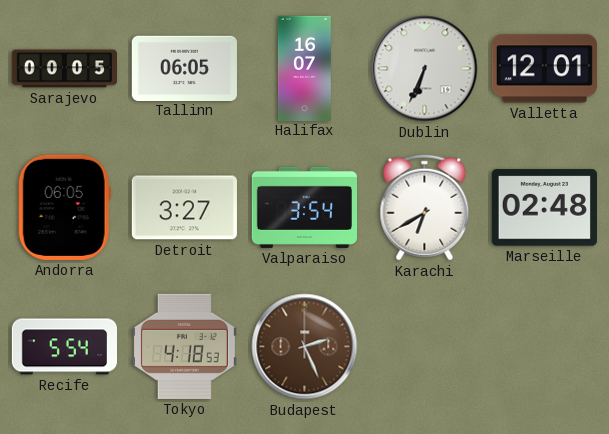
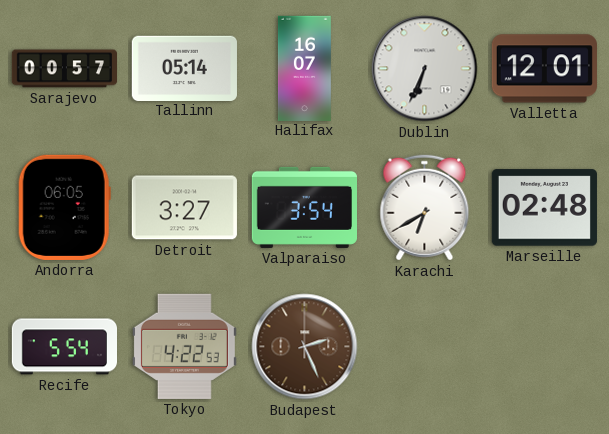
Sarajevo: 00:05 -> 00:57
Tallinn: 06:05 -> 05:14
Tokyo: 4:18 -> 4:22
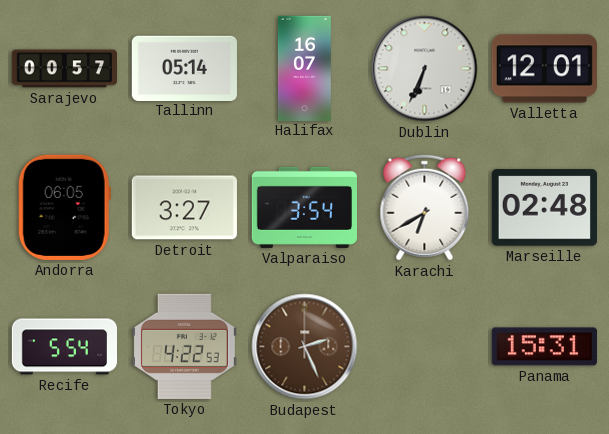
Panama: none -> 15:31
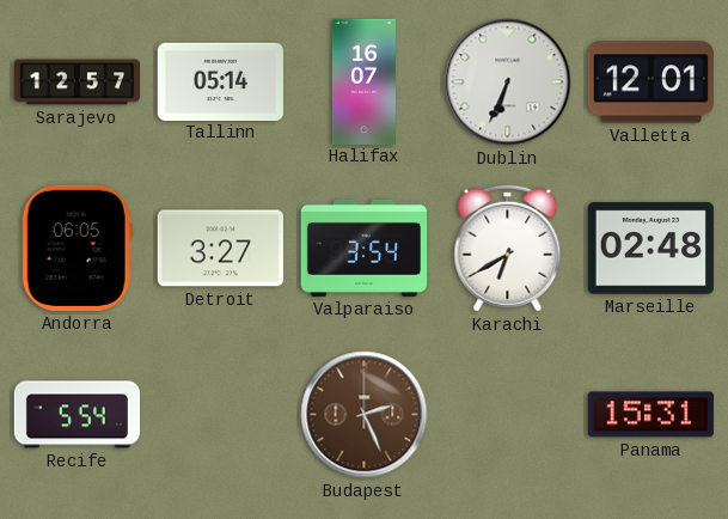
Sarajevo: 00:57 -> 12:57
Tokyo: 4:22 -> none
